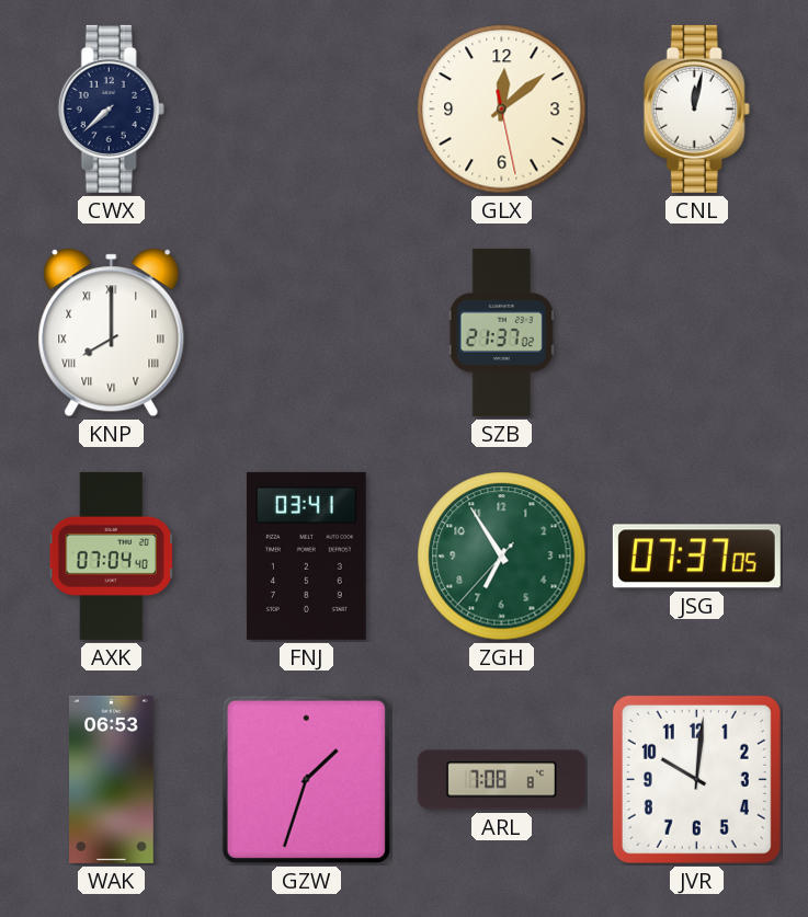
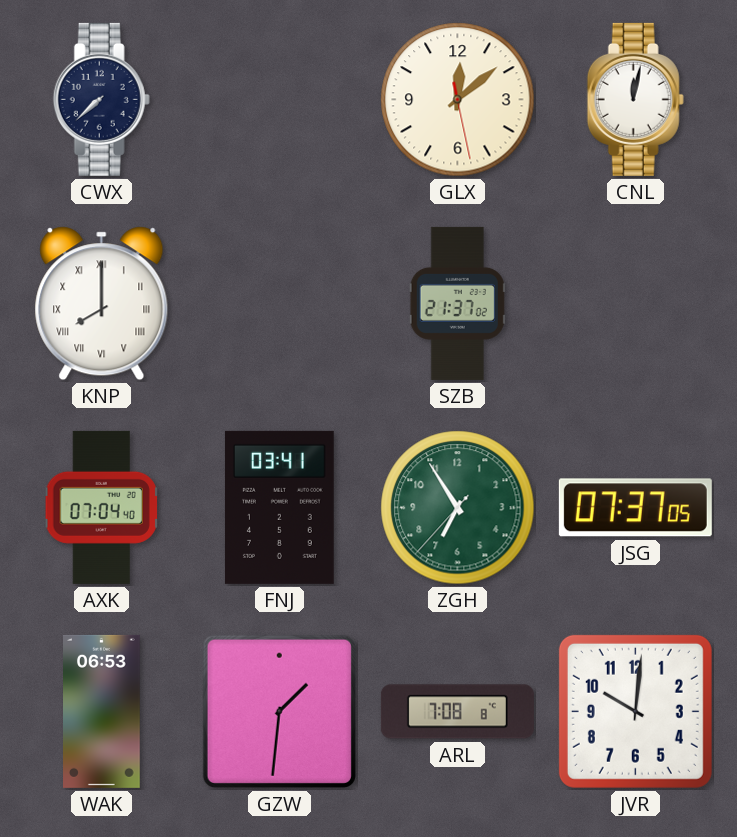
GZW: 1:33 -> 1:31
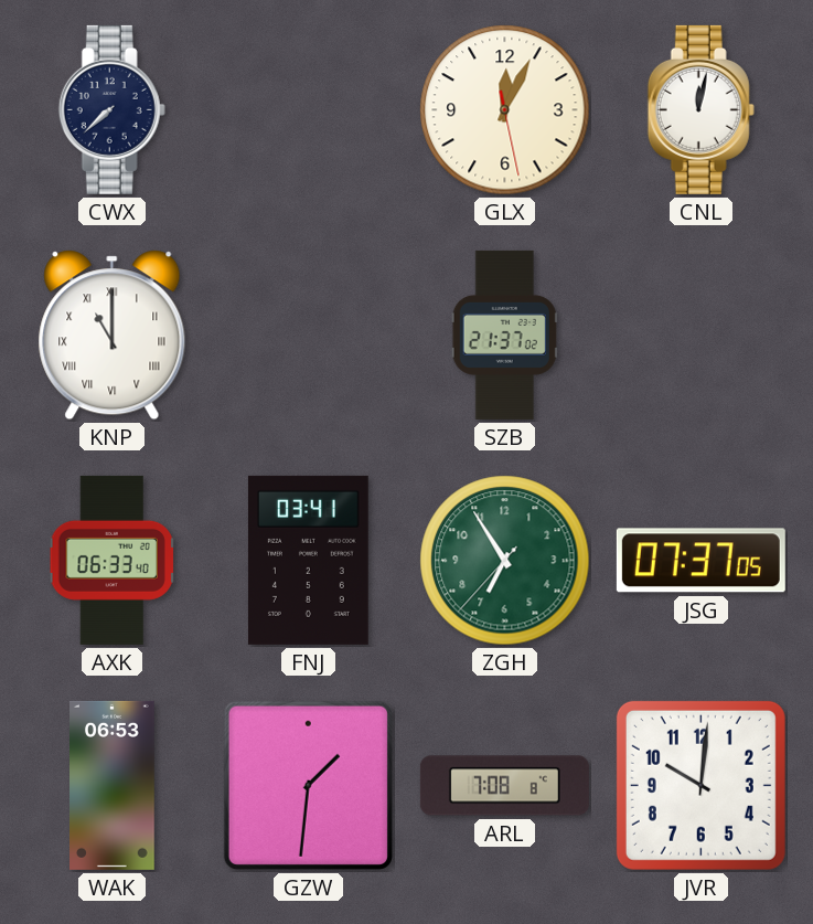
GLX: 12:08 -> 12:04
KNP: 8:00 -> 11:00
AXK: 07:04 -> 06:33
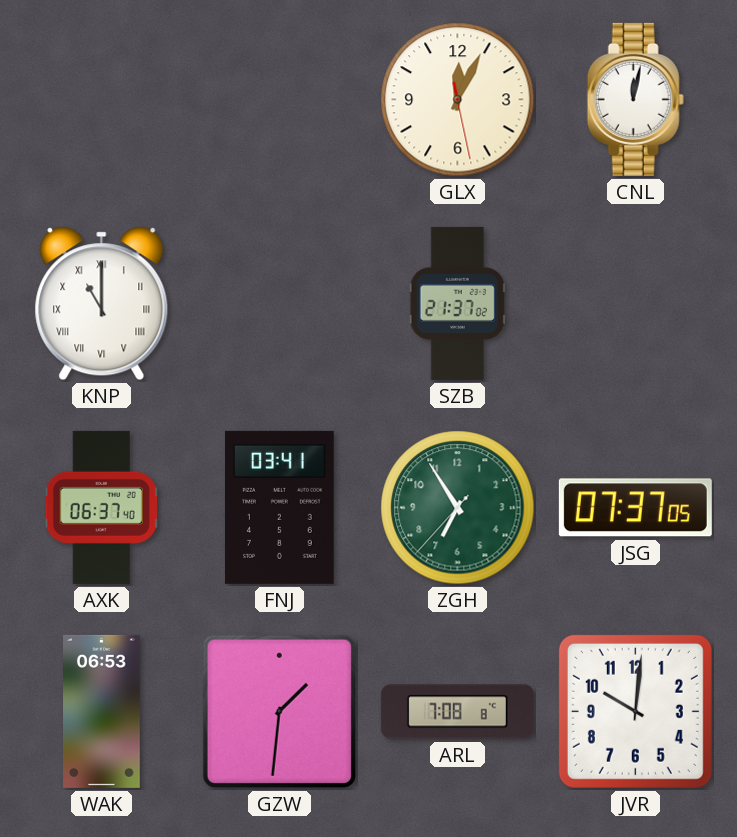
CWX: 7:38 -> none
AXK: 06:33 -> 06:37
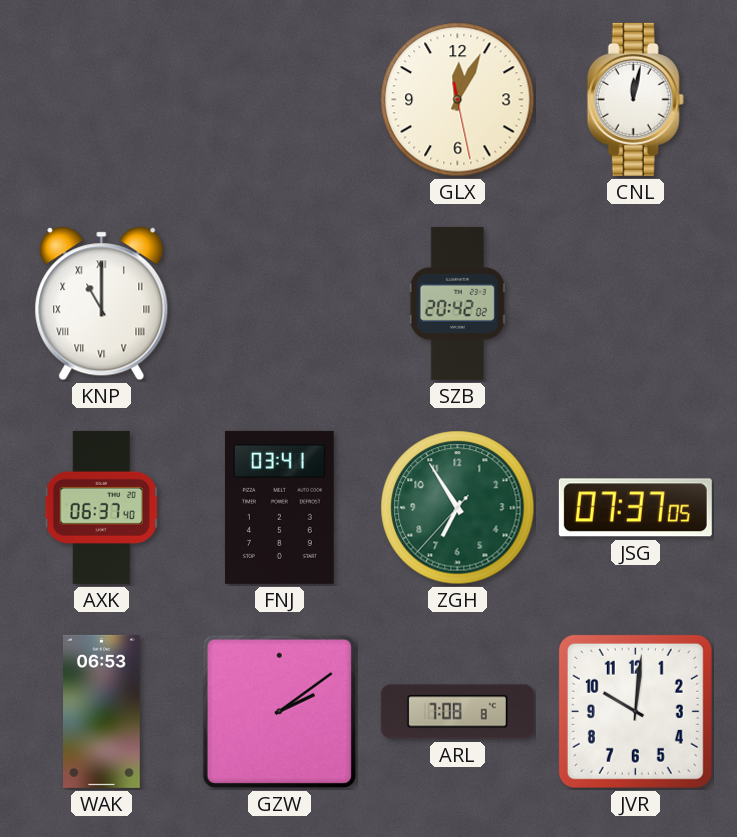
SZB: 21:37 -> 20:42
GZW: 1:31 -> 2:09
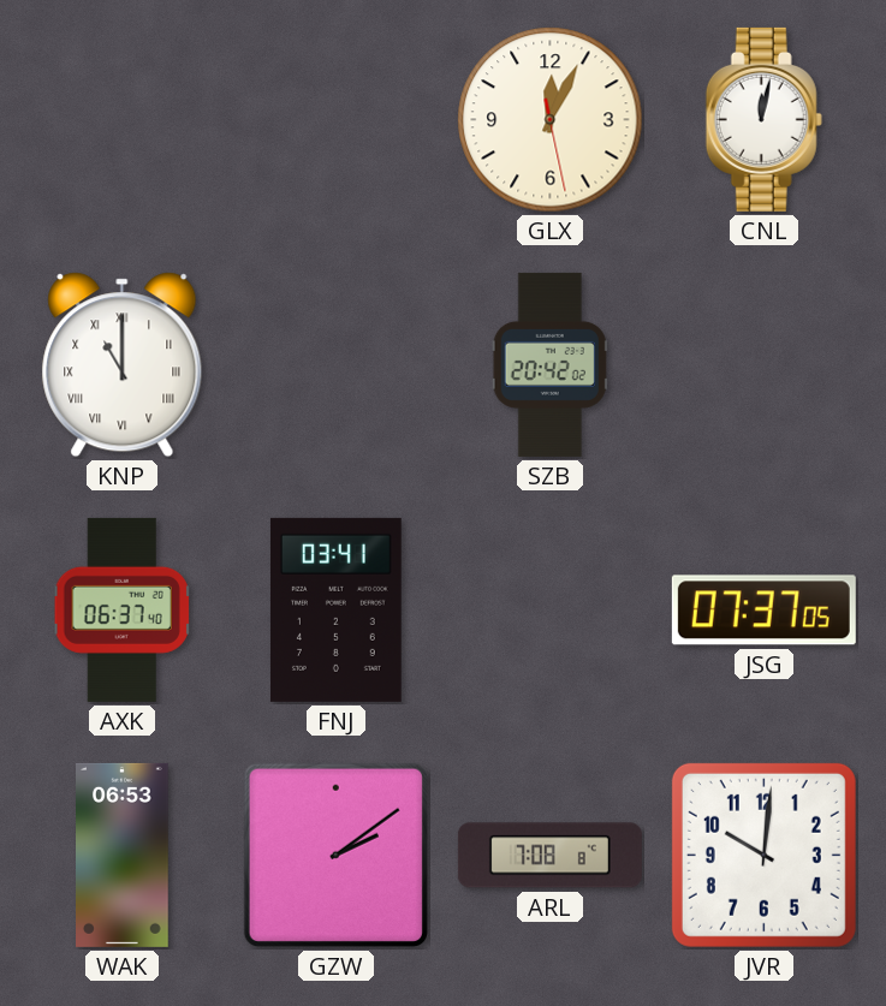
ZGH: 6:54 -> none
